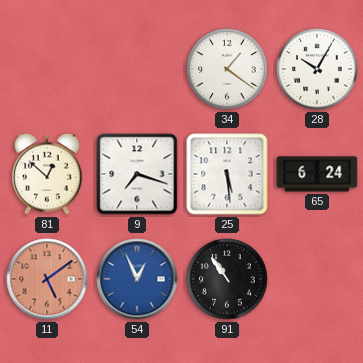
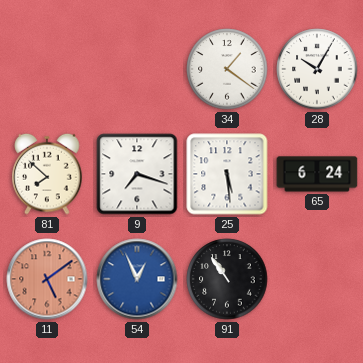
81: 12:52 -> 7:52
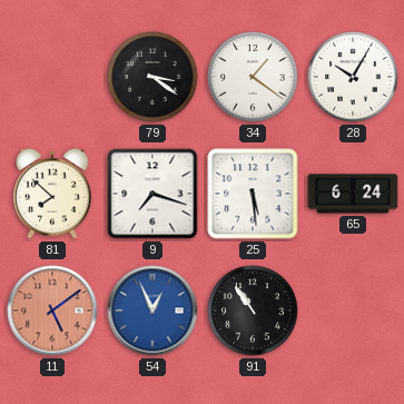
79: none -> 3:21
